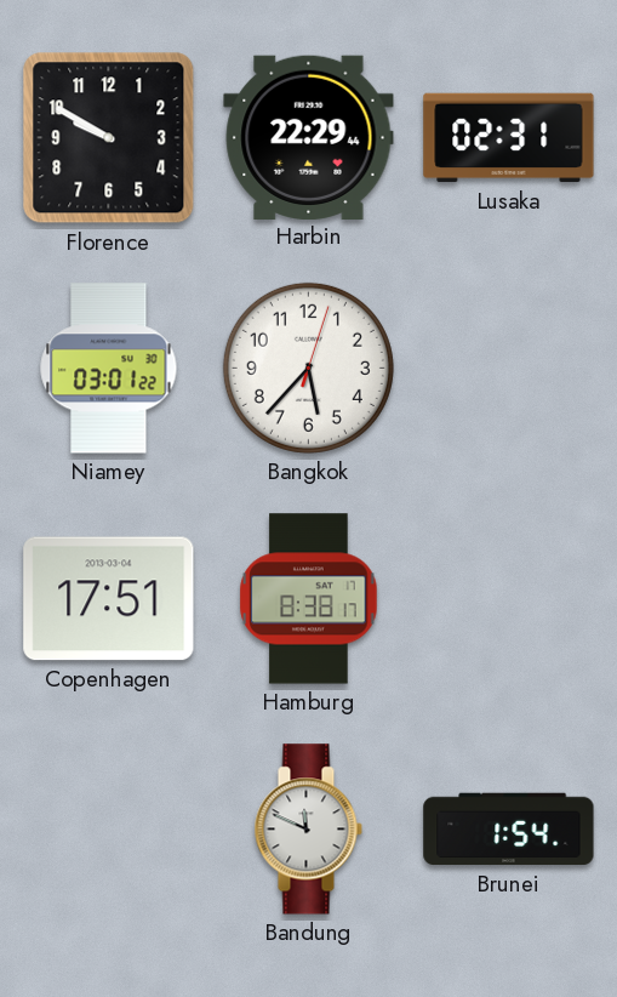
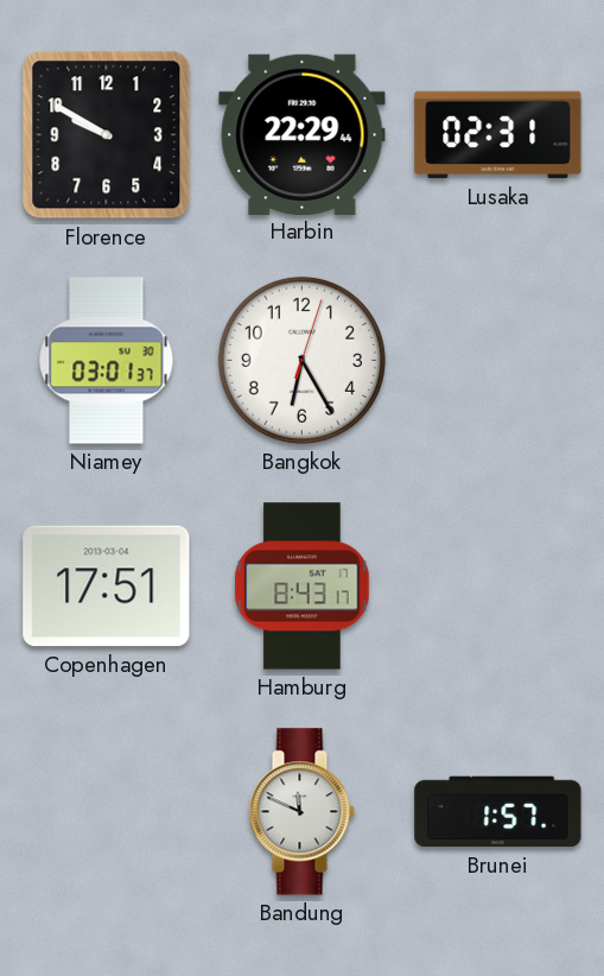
Niamey: 03:01:22 -> 03:01:37
Bangkok: 5:37 -> 6:25
Hamburg: 8:38 -> 8:43
Brunei: 1:54 -> 1:57
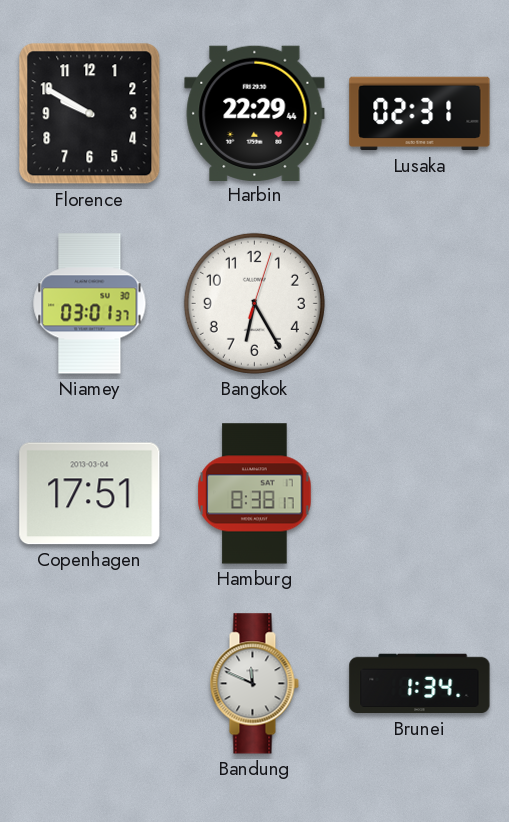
Hamburg: 8:43 -> 8:38
Brunei: 1:57 -> 1:34
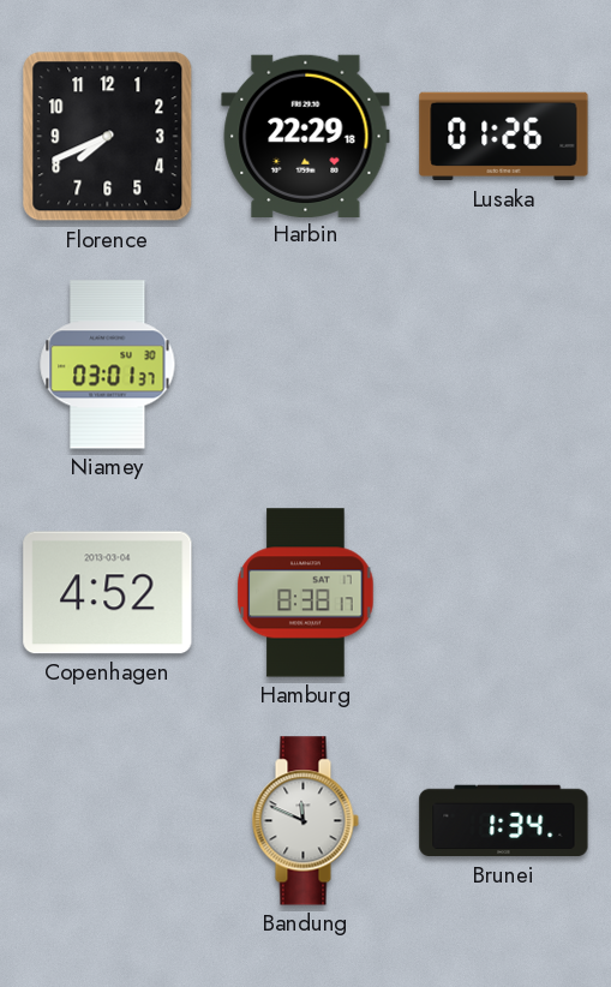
Florence: 9:50 -> 7:41
Harbin: 22:29:44 -> 22:29:18
Lusaka: 02:31 -> 01:26
Bangkok: 6:25 -> none
Copenhagen: 17:51 -> 4:52
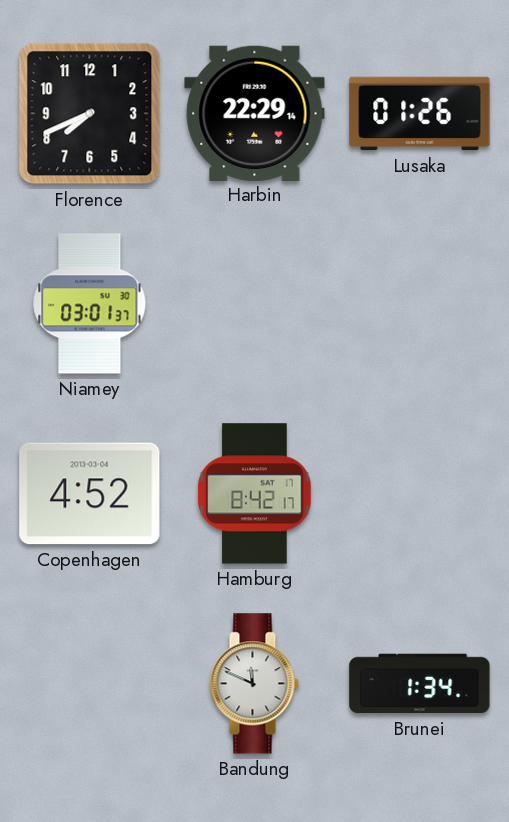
Harbin: 22:29:18 -> 22:29:14
Hamburg: 8:38 -> 8:42
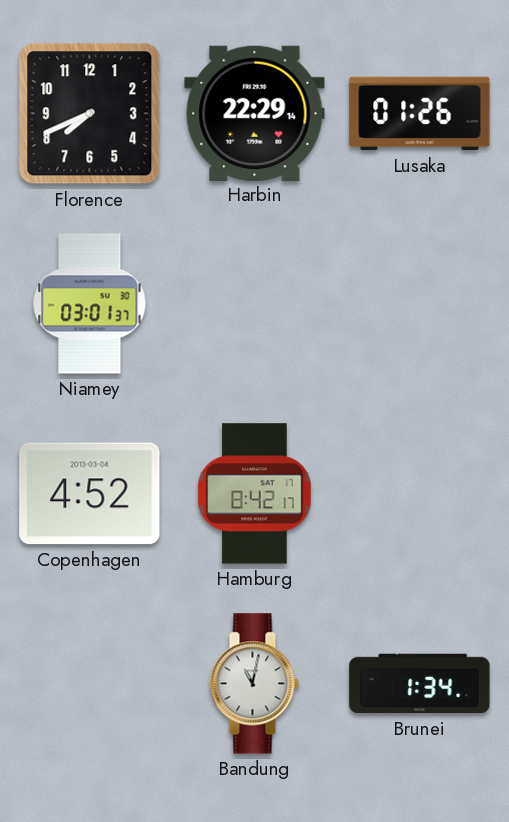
Bandung: 11:49 -> 11:02
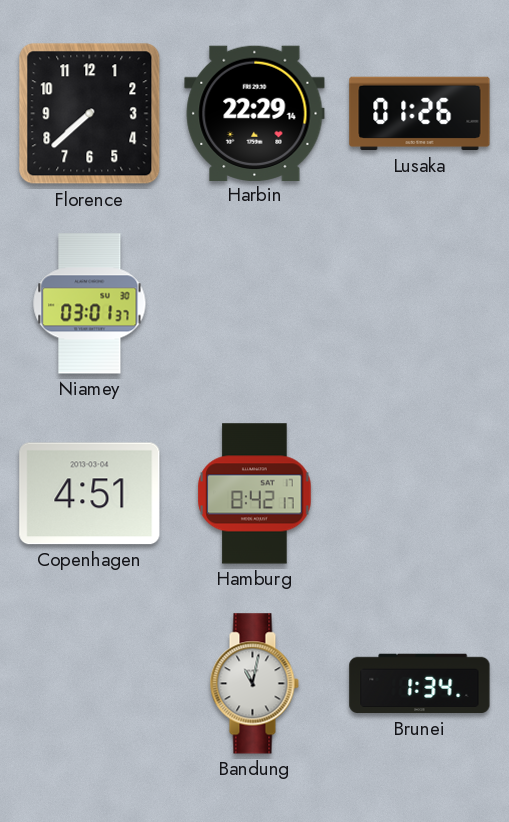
Florence: 7:41 -> 7:38
Copenhagen: 4:52 -> 4:51
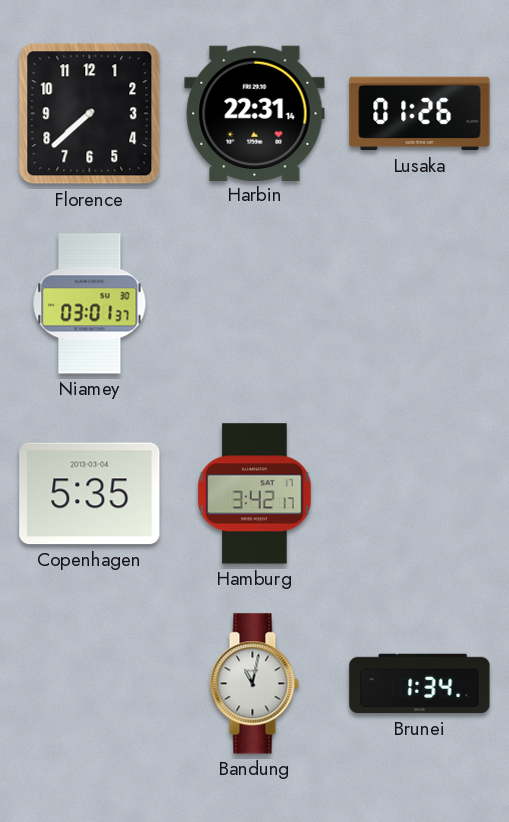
Harbin: 22:29 -> 22:31
Copenhagen: 4:51 -> 5:35
Hamburg: 8:42 -> 3:42
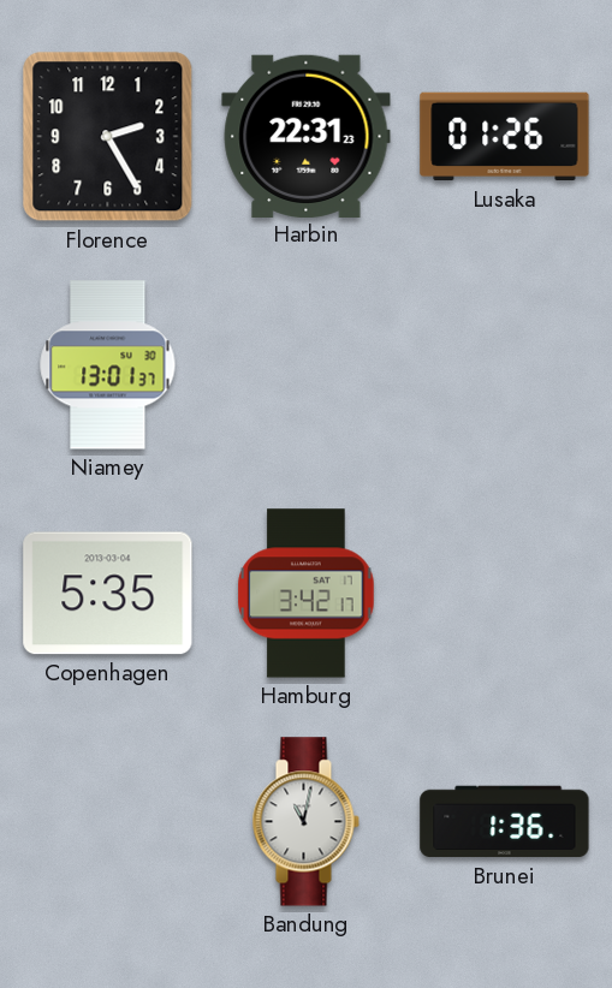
Florence: 7:38 -> 2:25
Harbin: 22:31:14 -> 22:31:23
Niamey: 03:01 -> 13:01
Brunei: 1:34 -> 1:36
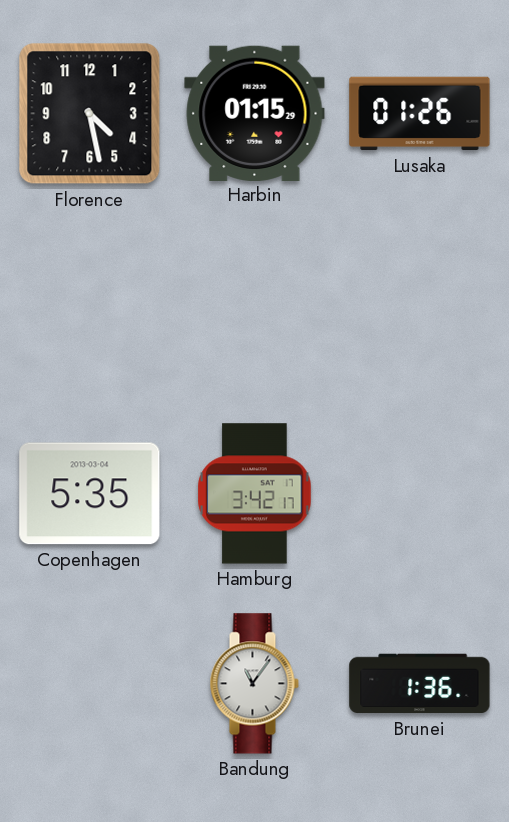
Florence: 2:25 -> 4:28
Harbin: 22:31 -> 01:15
Niamey: 13:01 -> none
Bandung: 11:02 -> 11:06
